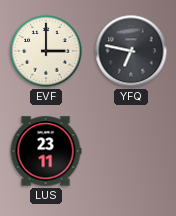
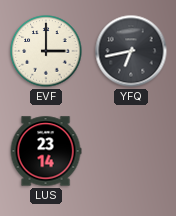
YFQ: 6:47 -> 6:43
LUS: 23:11 -> 23:14
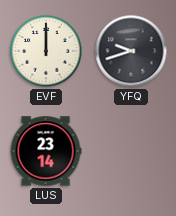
EVF: 3:00 -> 12:00
YFQ: 6:43 -> 9:42
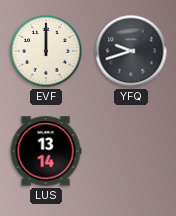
LUS: 23:14 -> 13:14
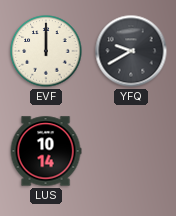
YFQ: 9:42 -> 9:40
LUS: 13:14 -> 10:14
